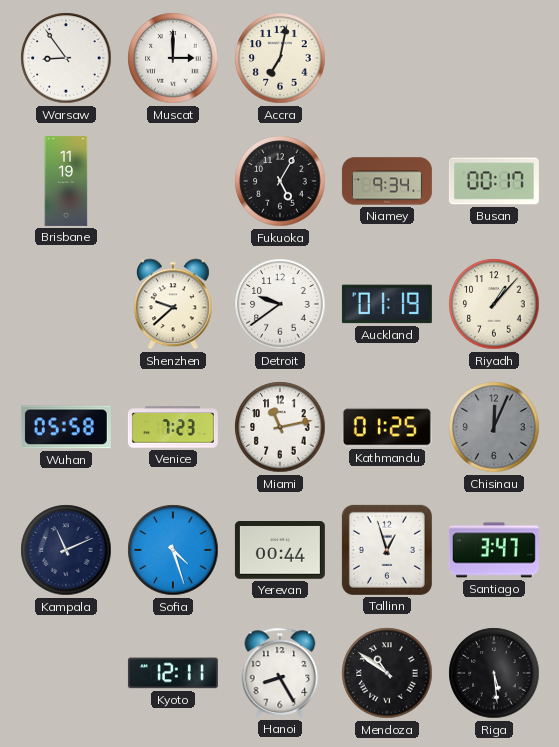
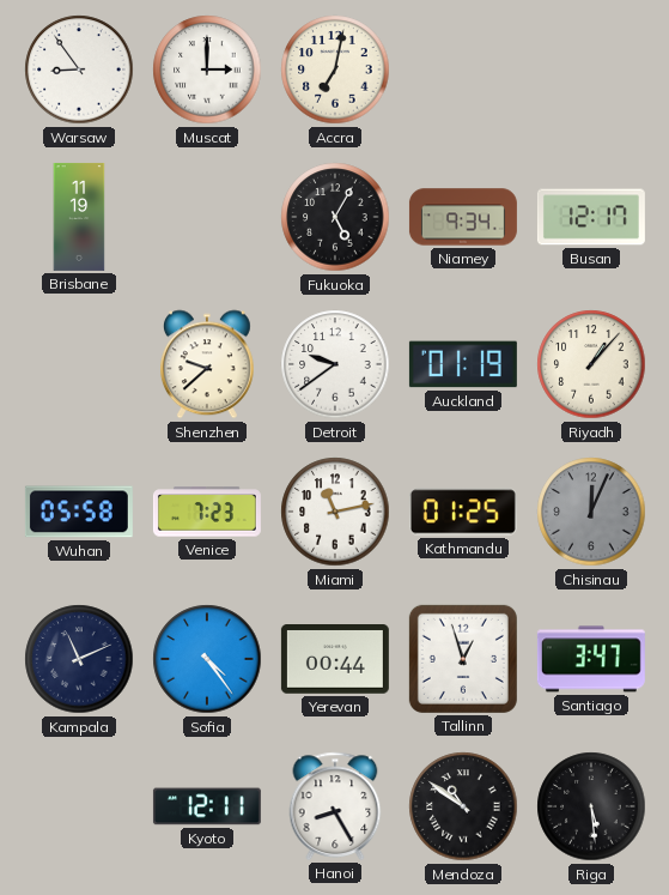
Busan: 00:17 -> 12:17
Sofia: 4:27 -> 4:24
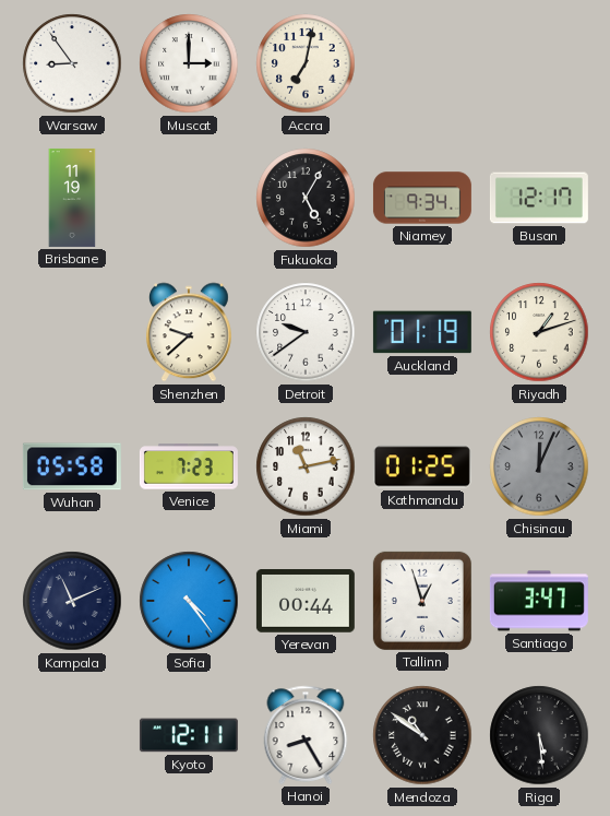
Riyadh: 1:07 -> 1:12
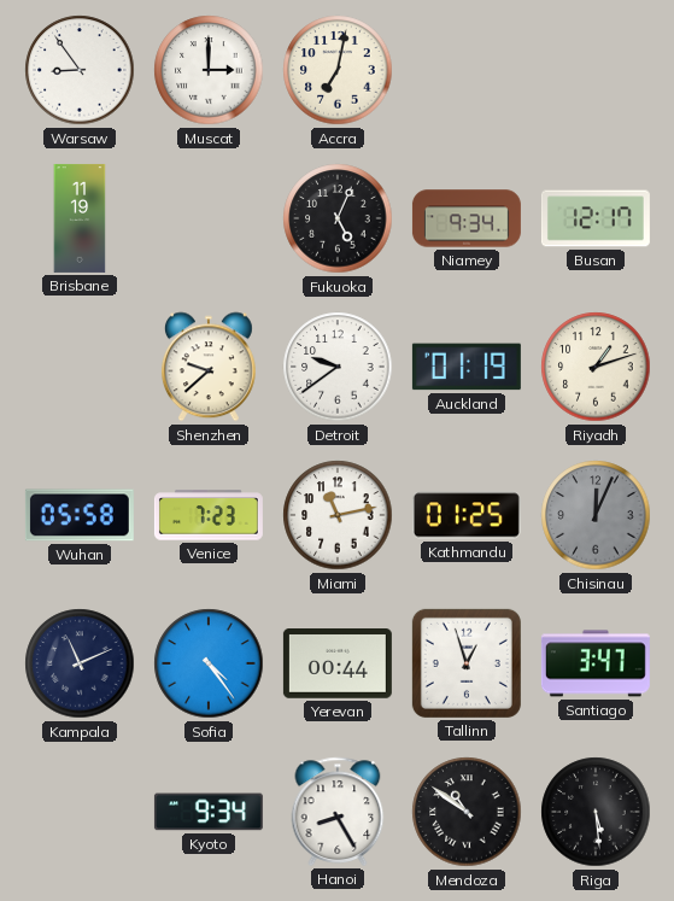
Fukuoka: 5:05 -> 5:04
Kyoto: 12:11 -> 9:34
